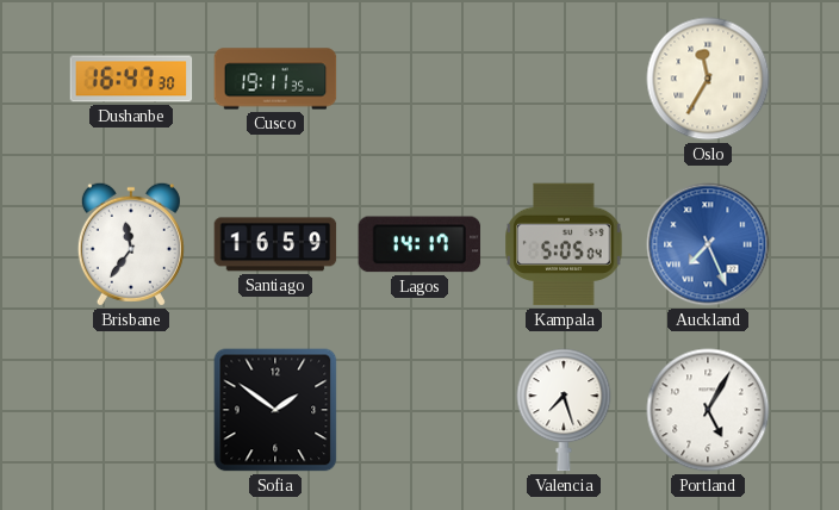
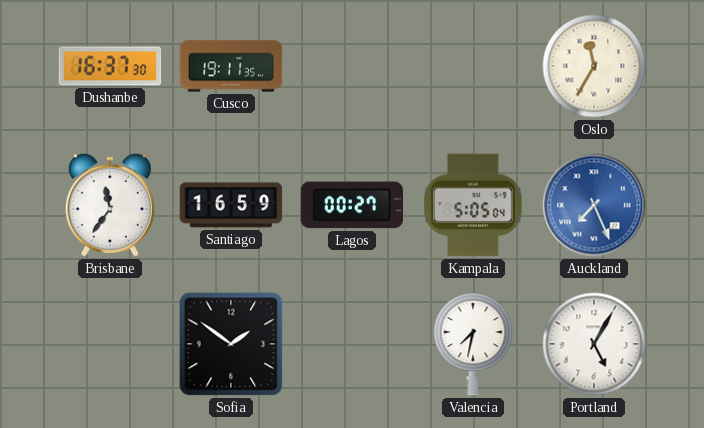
Dushanbe: 16:47 -> 16:37
Lagos: 14:17 -> 00:27
Valencia: 7:27 -> 7:32
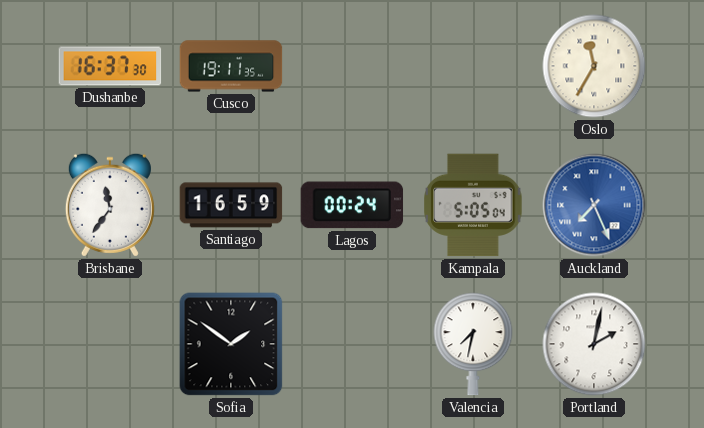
Lagos: 00:27 -> 00:24
Portland: 5:05 -> 2:02
